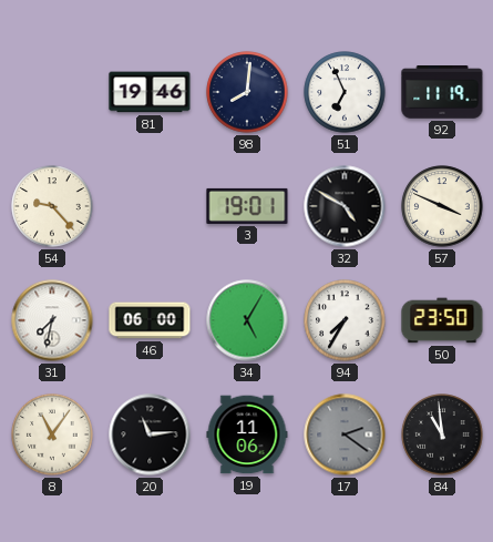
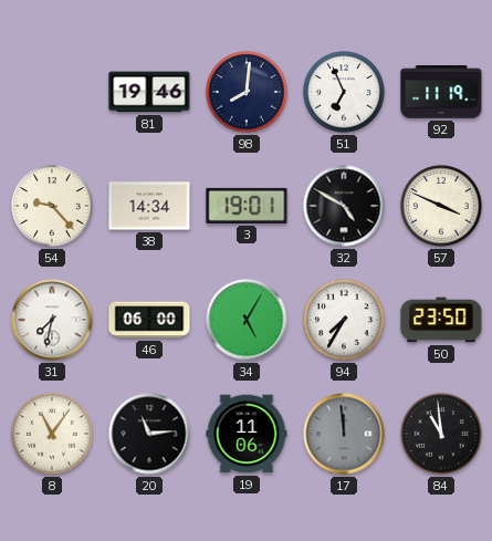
38: none -> 14:34
17: 2:21 -> 11:59
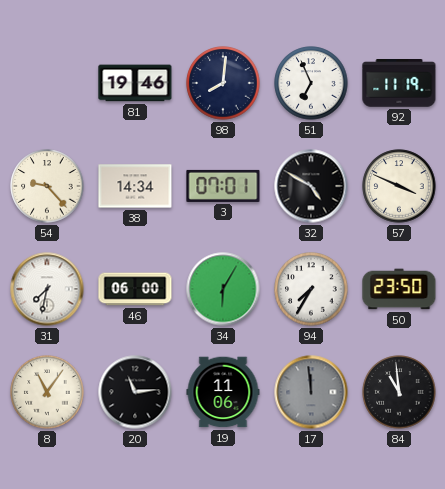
3: 19:01 -> 07:01
34: 5:05 -> 6:05
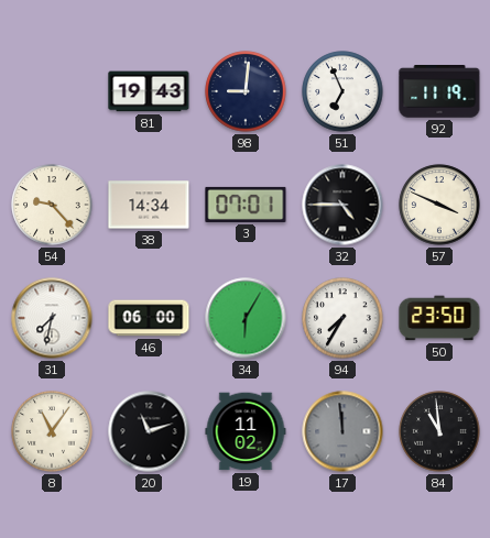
81: 19:46 -> 19:43
98: 8:01 -> 9:01
32: 4:50 -> 4:45
20: 11:14 -> 11:12
19: 11:06 -> 11:02
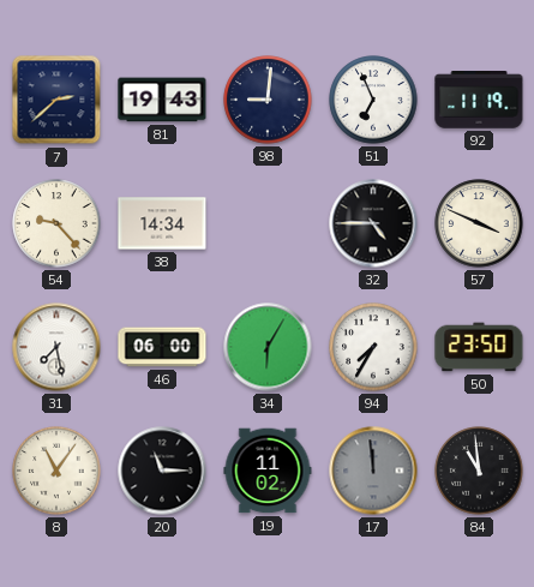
7: none -> 2:38
3: 07:01 -> none
31: 7:32 -> 7:28
20: 11:12 -> 11:15
